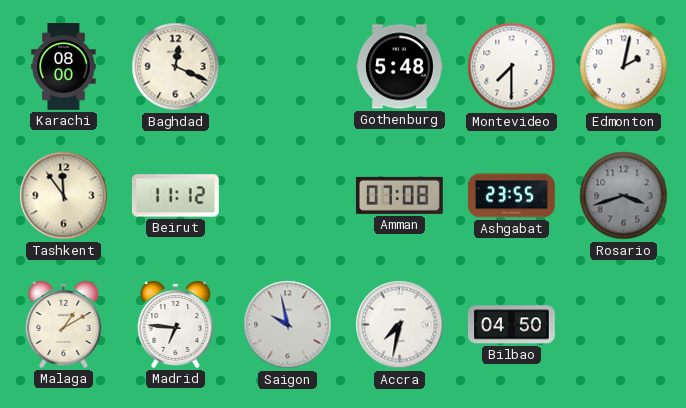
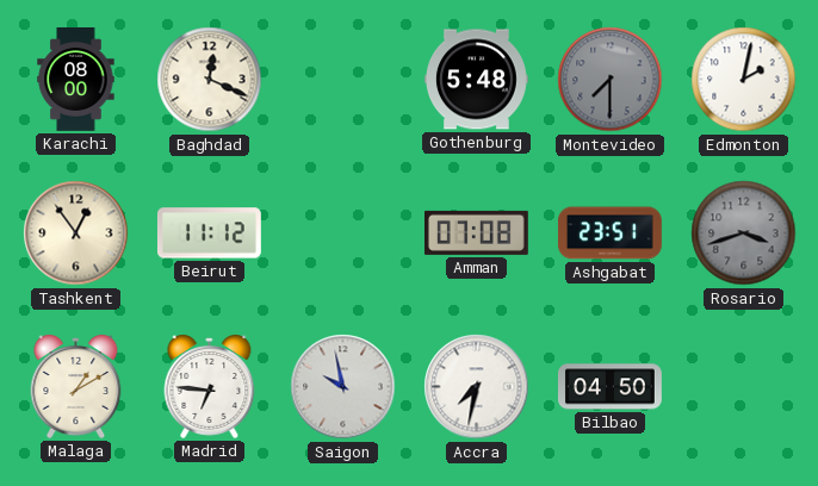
Montevideo dial: white -> grey
Tashkent: 11:54 -> 12:54
Ashgabat: 23:55 -> 23:51
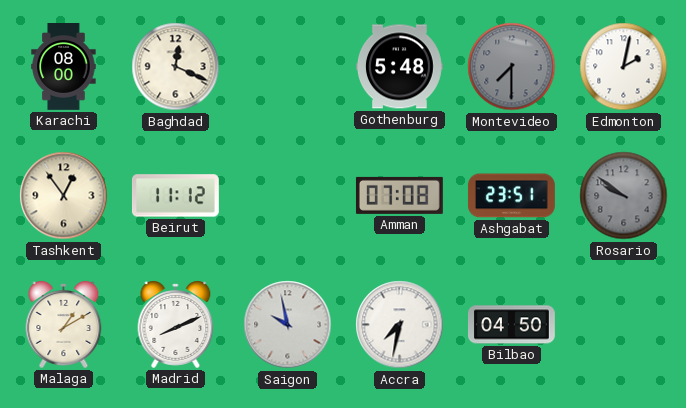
Rosario: 3:42 -> 9:51
Madrid: 6:46 -> 8:11
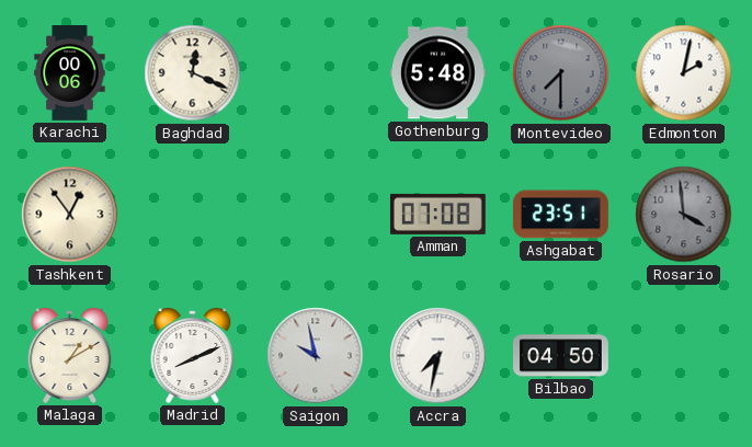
Karachi: 08:00 -> 00:06
Beirut: 11:12 -> none
Rosario: 9:51 -> 3:59
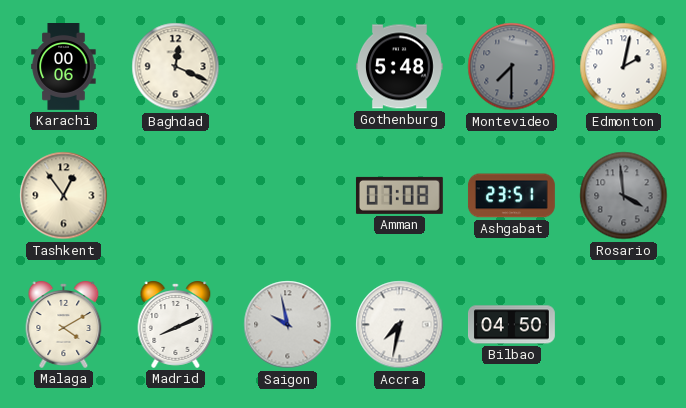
Malaga: 1:10 -> 4:10
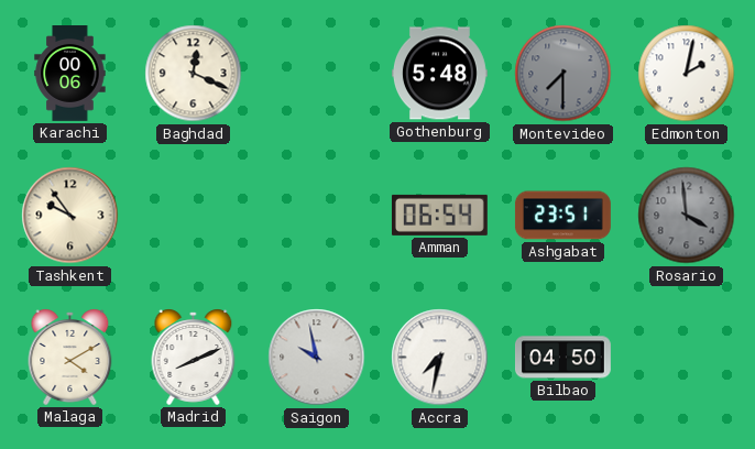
Tashkent: 12:54 -> 9:54
Amman: 07:08 -> 06:54
